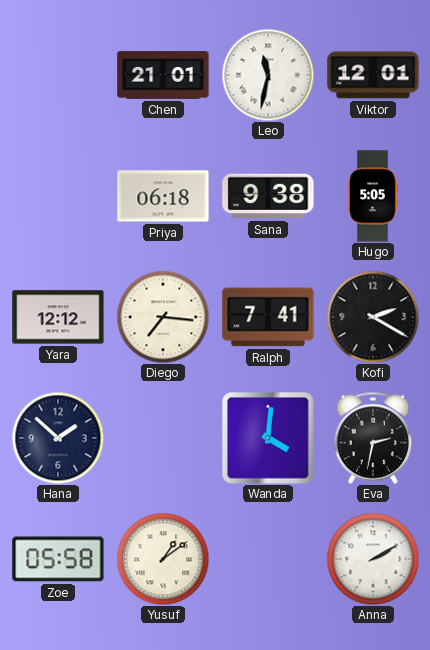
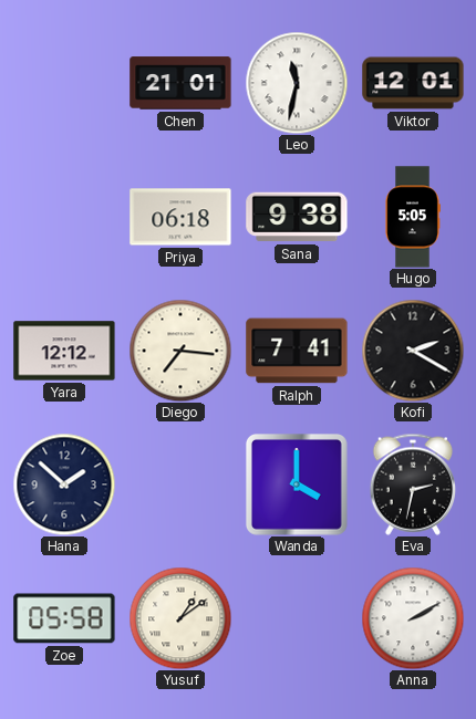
Wanda: 4:01 -> 4:00
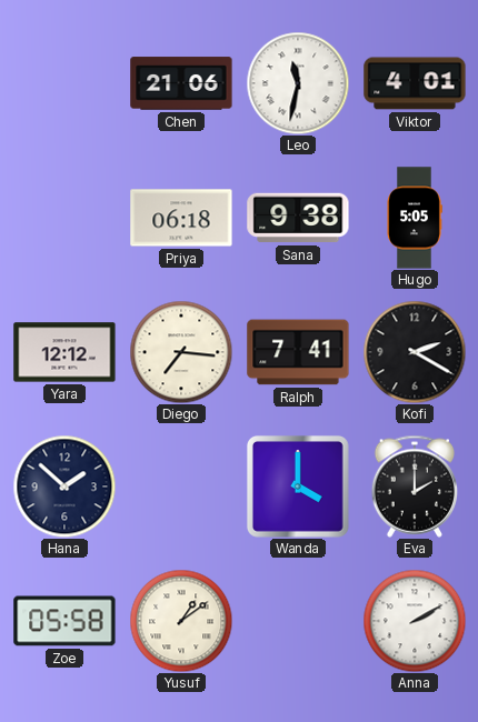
Chen: 21:01 -> 21:06
Viktor: 12:01 -> 4:01
Eva: 2:32 -> 2:00
